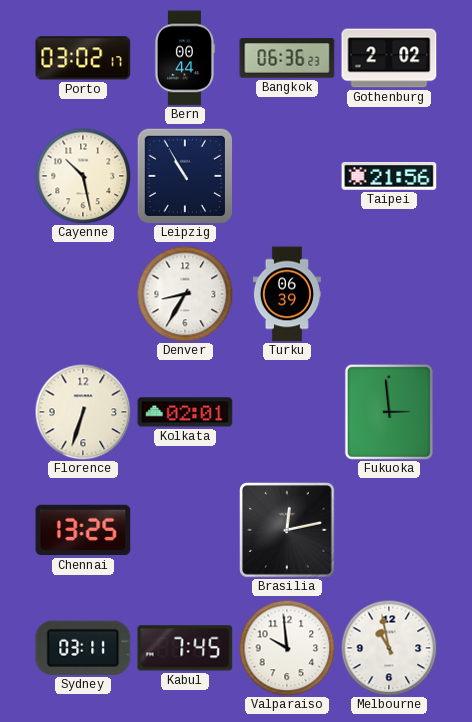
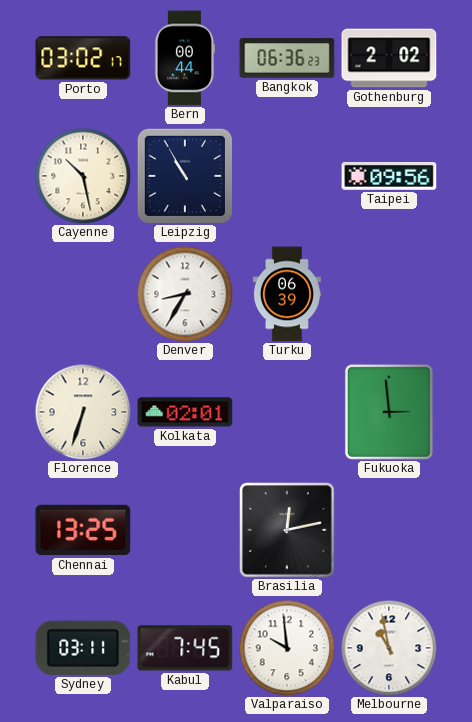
Taipei: 21:56 -> 09:56
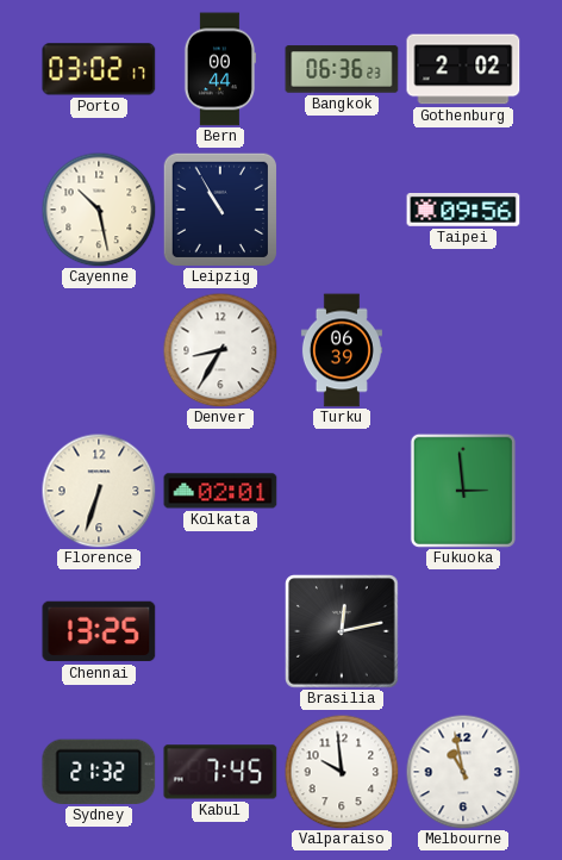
Sydney: 03:11 -> 21:32
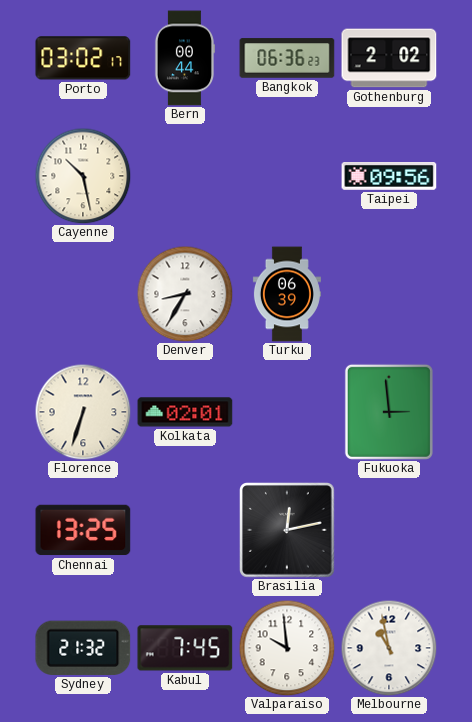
Leipzig: 10:55 -> none
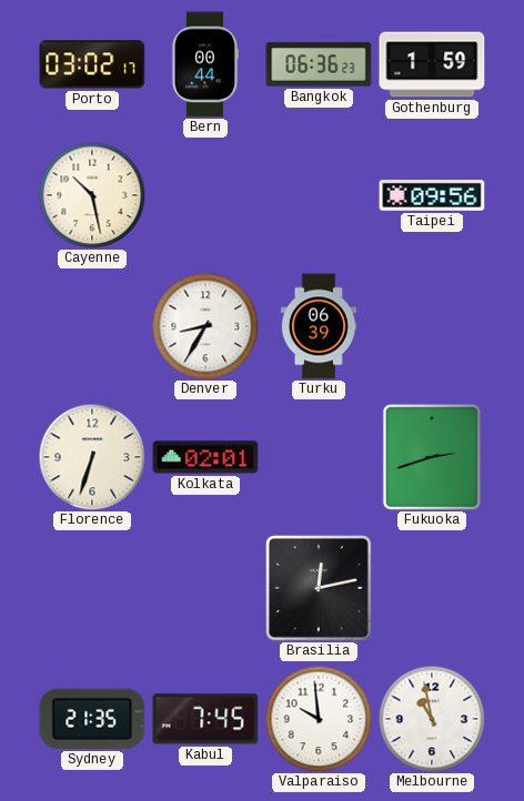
Gothenburg: 2:02 -> 1:59
Fukuoka: 2:59 -> 2:42
Chennai: 13:25 -> none
Sydney: 21:32 -> 21:35
